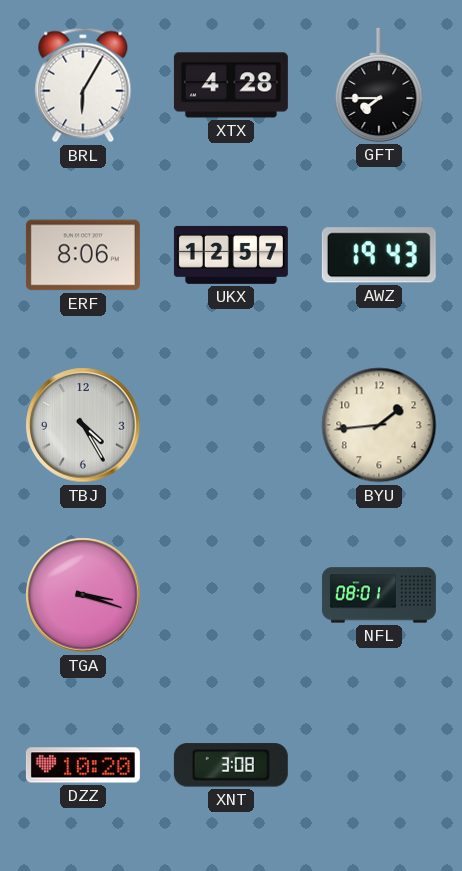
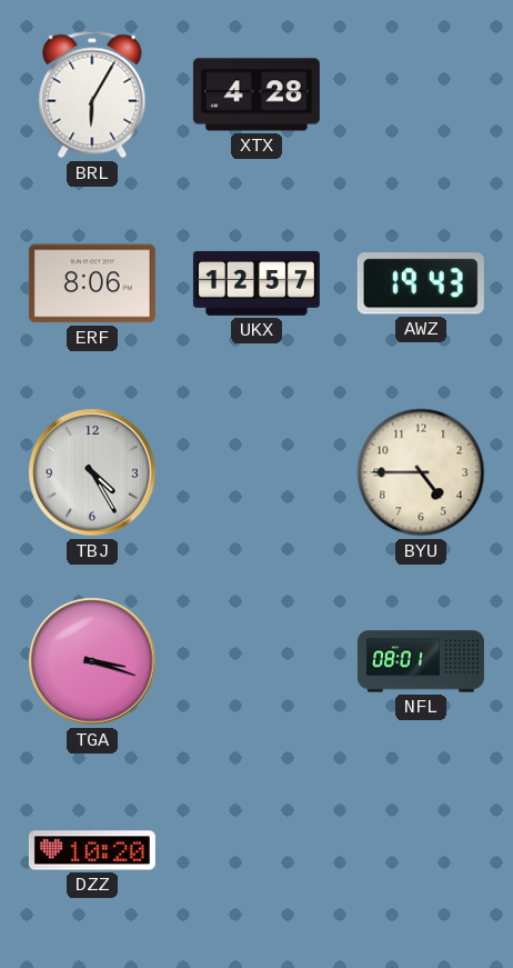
GFT: 7:45 -> none
BYU: 1:44 -> 4:45
XNT: 3:08 -> none
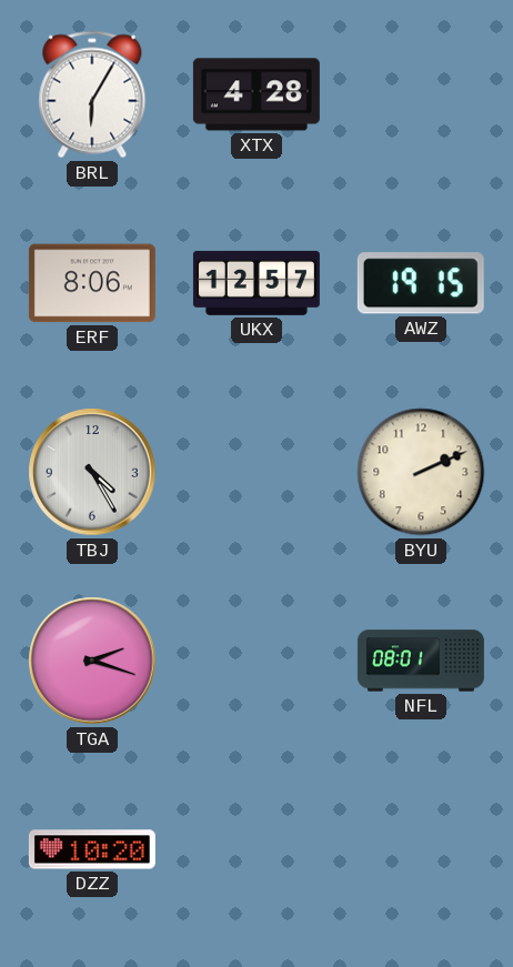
AWZ: 19:43 -> 19:15
BYU: 4:45 -> 2:11
TGA: 3:18 -> 2:18
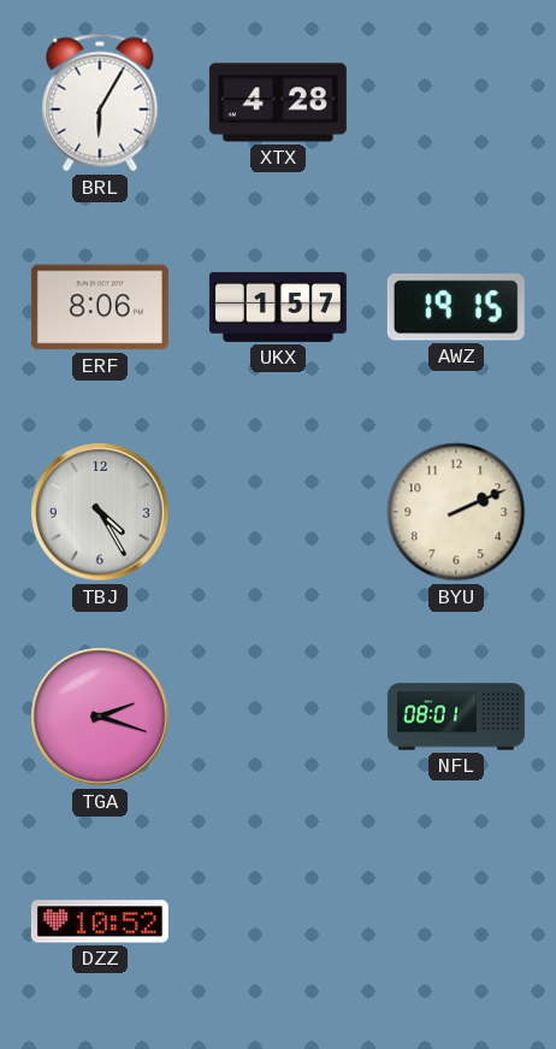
UKX: 12:57 -> 1:57
DZZ: 10:20 -> 10:52
